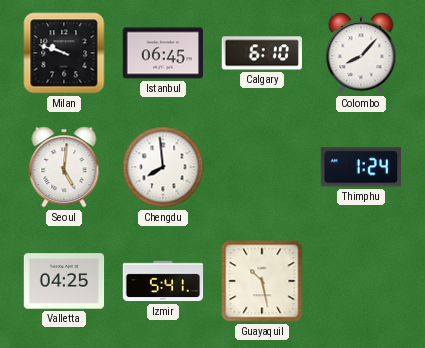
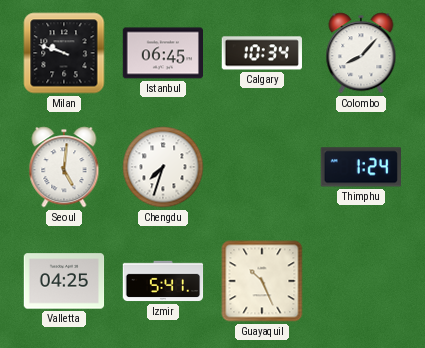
Calgary: 6:10 -> 10:34
Chengdu: 7:59 -> 7:33
Guayaquil: 10:28 -> 10:26
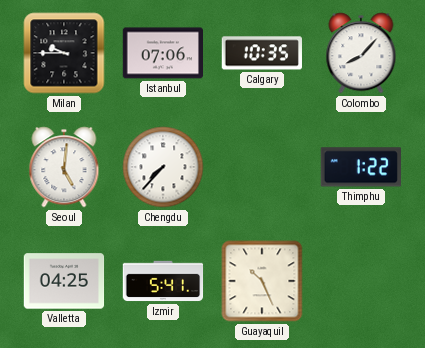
Milan: 9:48 -> 9:45
Istanbul: 06:45 -> 07:06
Calgary: 10:34 -> 10:35
Chengdu: 7:33 -> 7:37
Thimphu: 1:24 -> 1:22
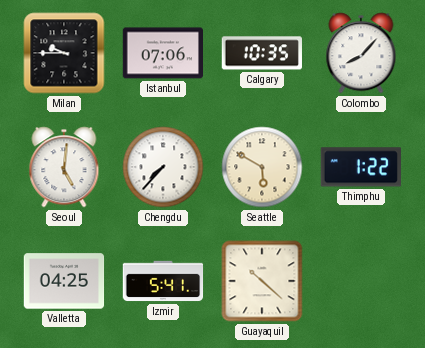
Seattle: none -> 5:50
Guayaquil: 10:26 -> 10:22
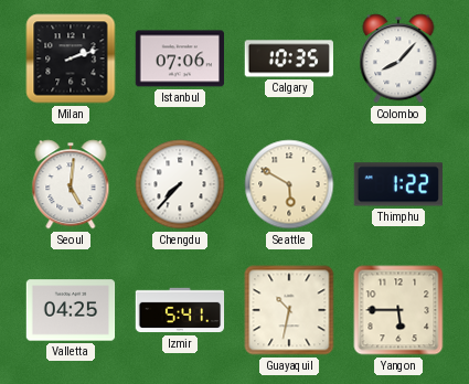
Milan: 9:45 -> 2:12
Guayaquil: 10:22 -> 10:32
Yangon: none -> 5:45
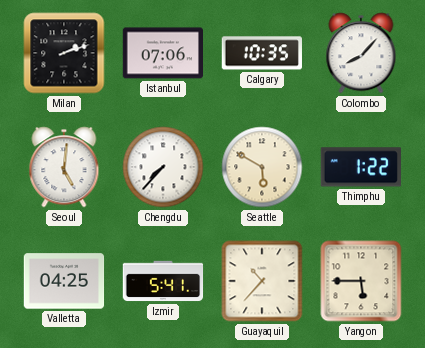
Guayaquil: 10:32 -> 10:37
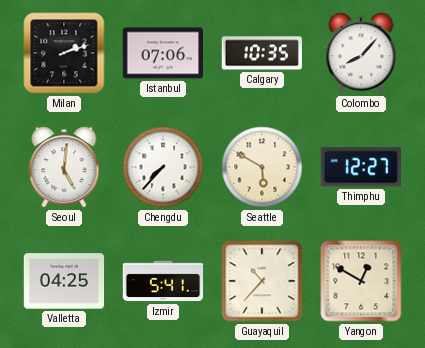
Thimphu: 1:22 -> 12:27
Yangon: 5:45 -> 12:50
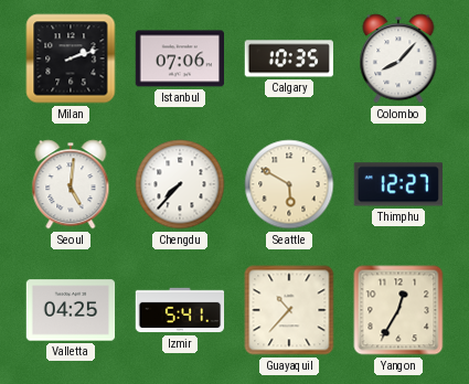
Yangon: 12:50 -> 12:35
